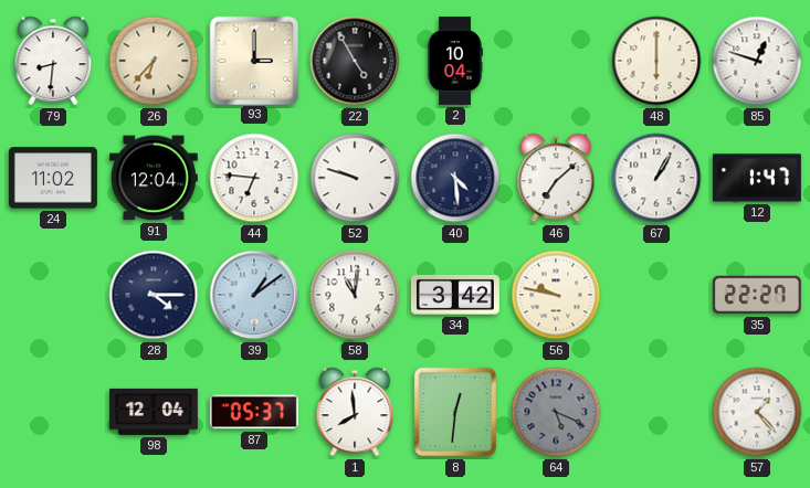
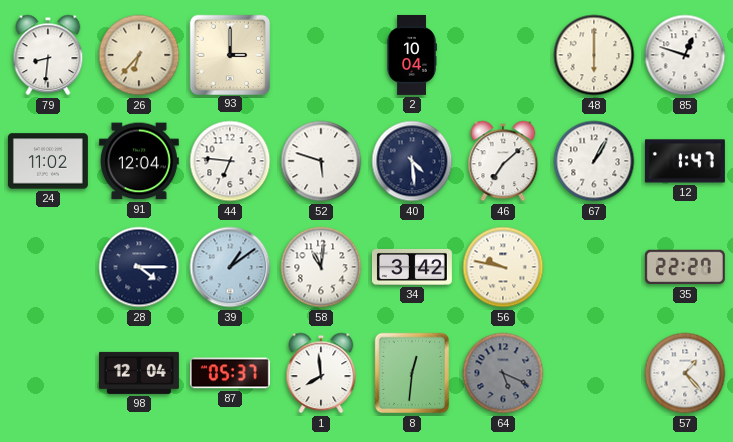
22: 4:55 -> none
52: 9:48 -> 5:48
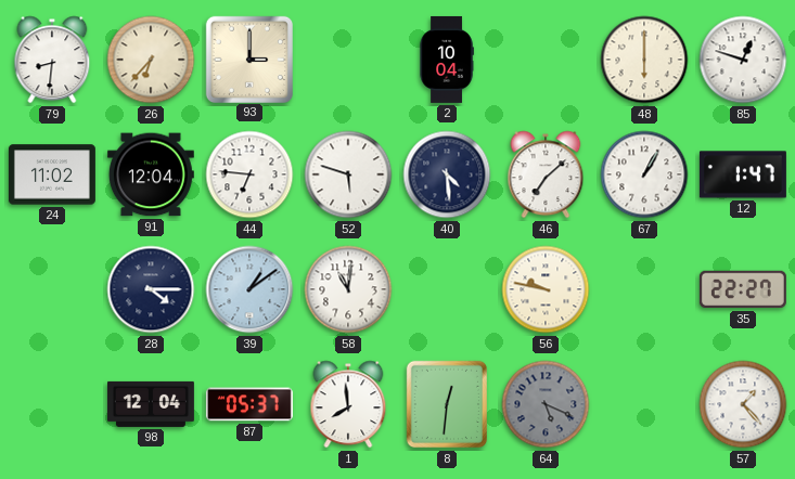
34: 3:42 -> none
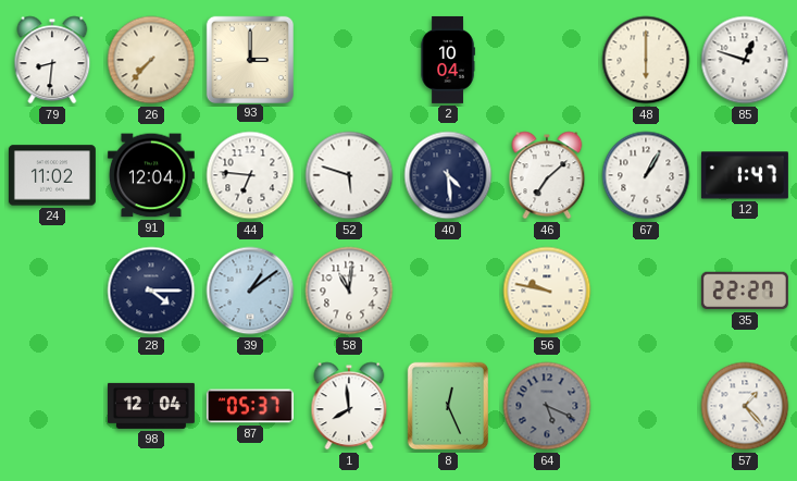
26: 6:37 -> 7:37
8: 12:31 -> 12:26
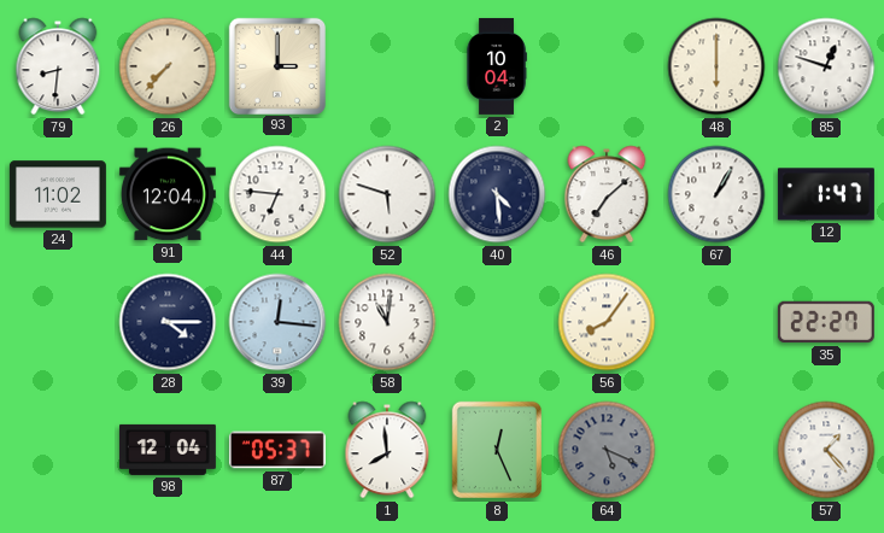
39: 1:09 -> 12:16
56: 9:47 -> 8:06
